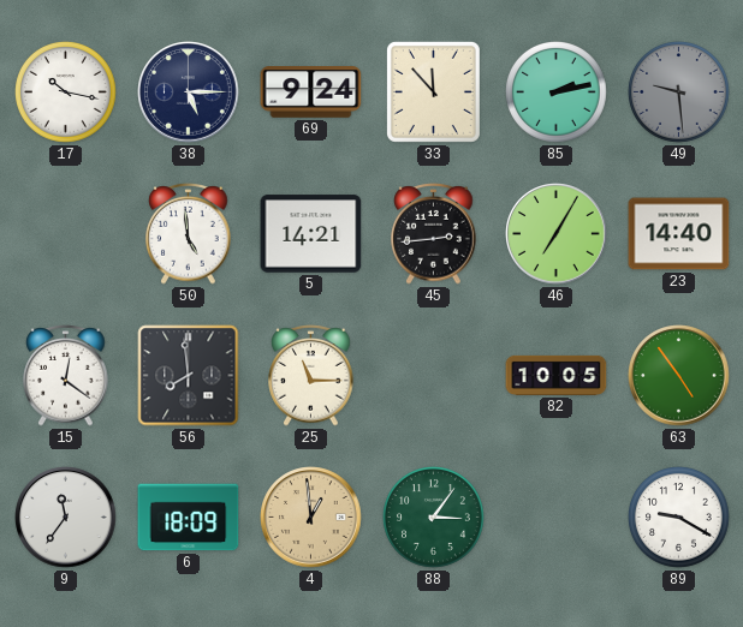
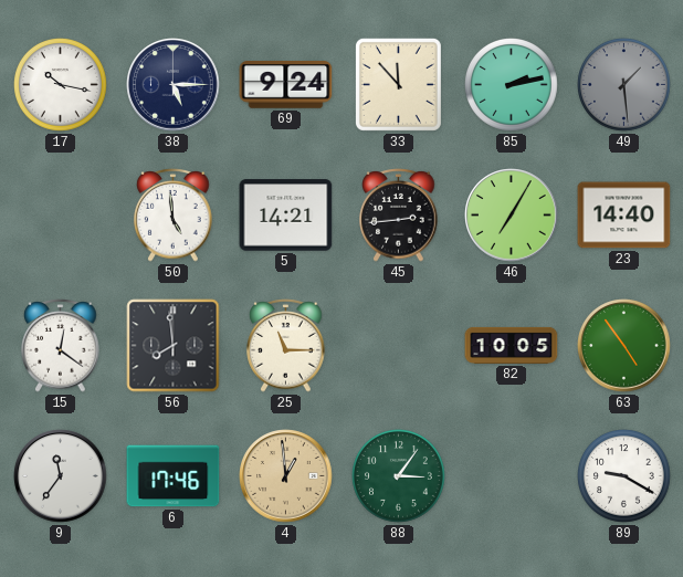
49: 9:29 -> 1:29
6: 18:09 -> 17:46
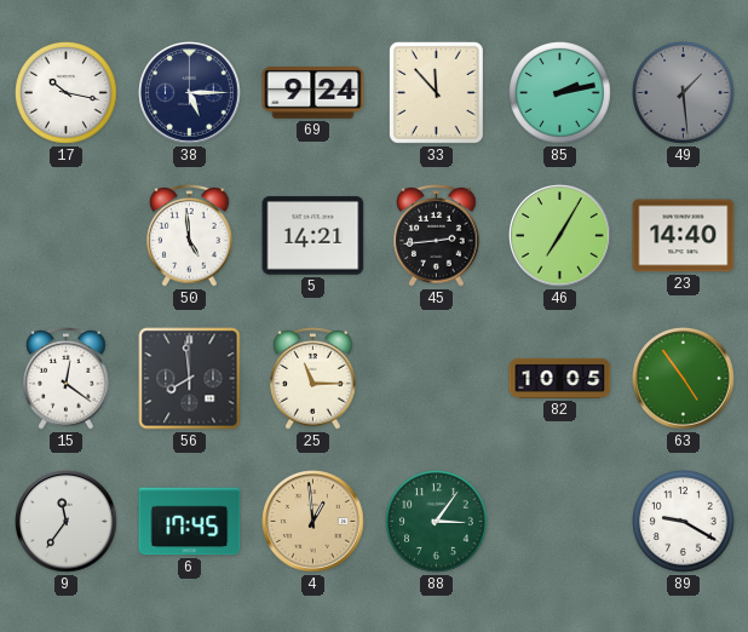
6: 17:46 -> 17:45
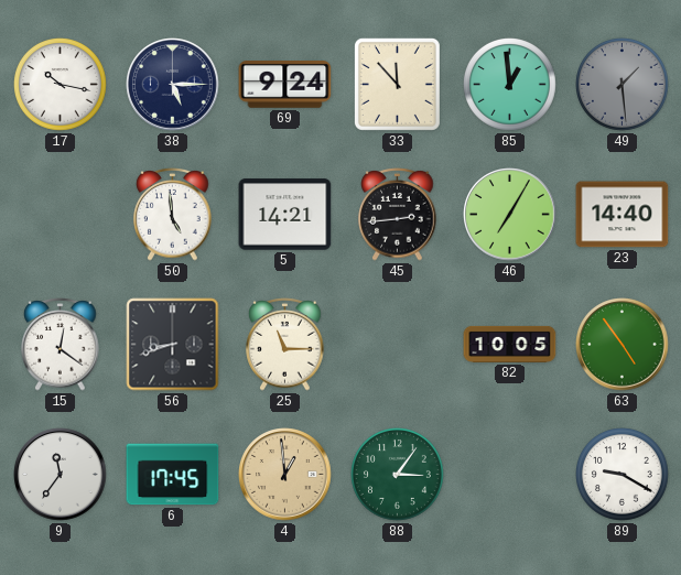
85: 2:13 -> 12:59
56: 7:59 -> 8:42
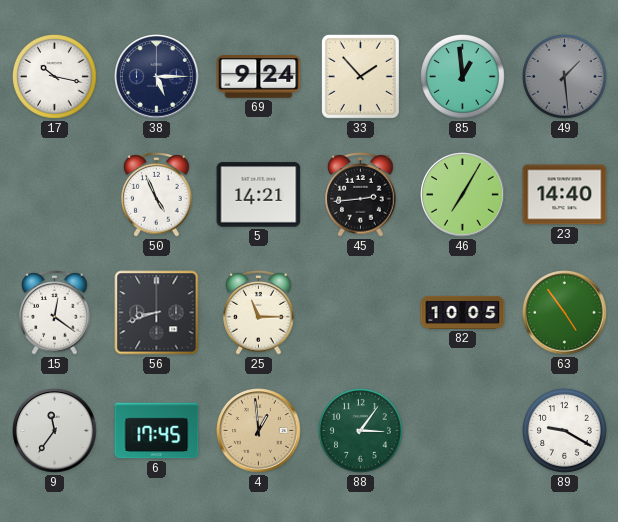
33: 11:53 -> 1:53
50: 4:59 -> 4:56
